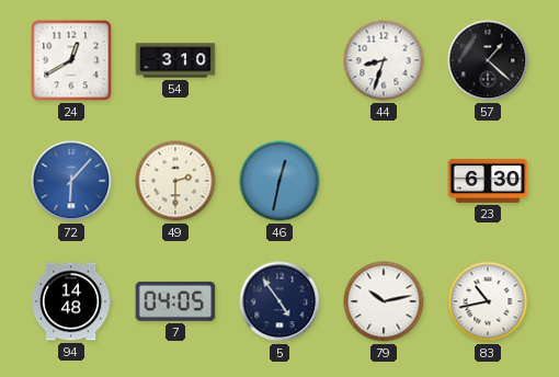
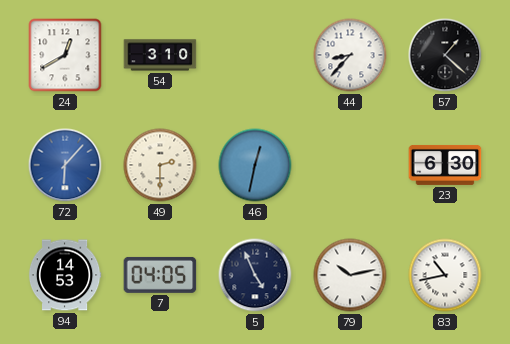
44: 8:33 -> 8:37
94: 14:48 -> 14:53
5: 4:54 -> 4:56
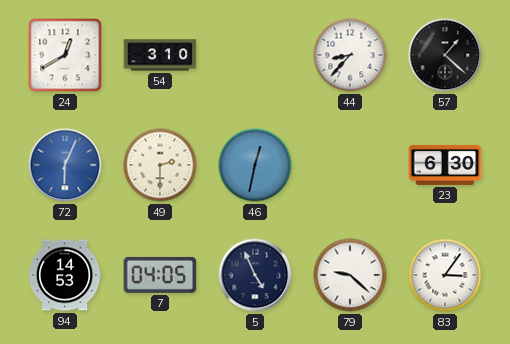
72: 6:07 -> 6:04
79: 10:13 -> 9:22
83: 10:43 -> 3:06
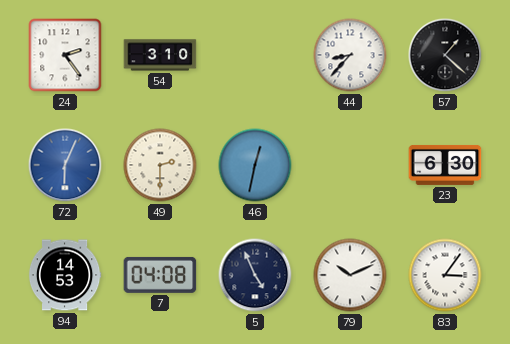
24: 12:40 -> 2:24
7: 04:05 -> 04:08
79: 9:22 -> 10:11
